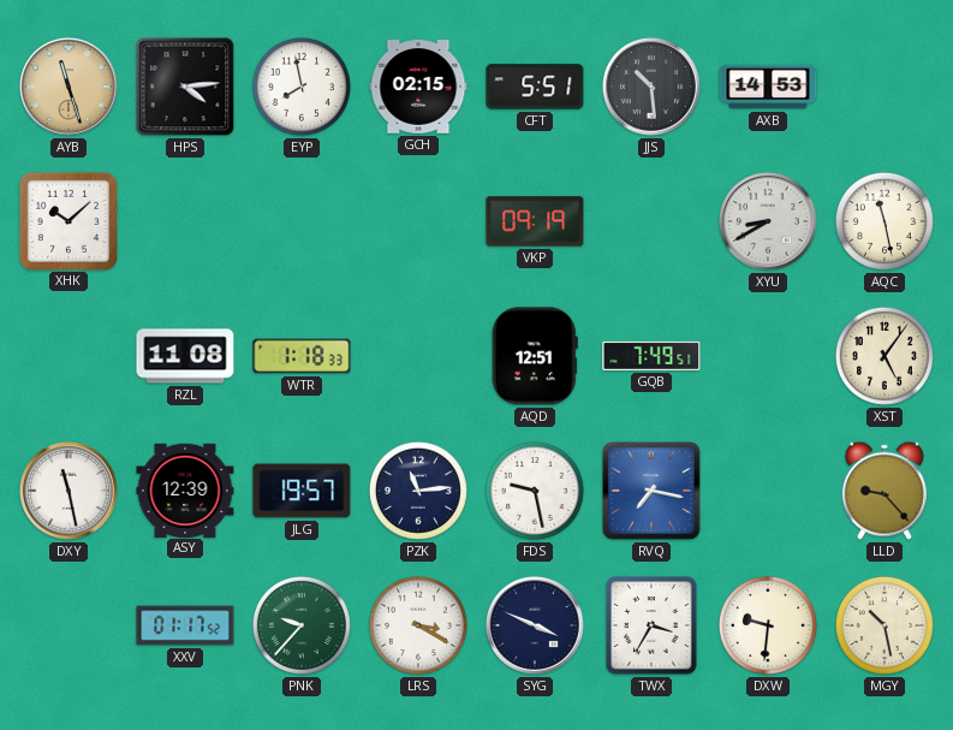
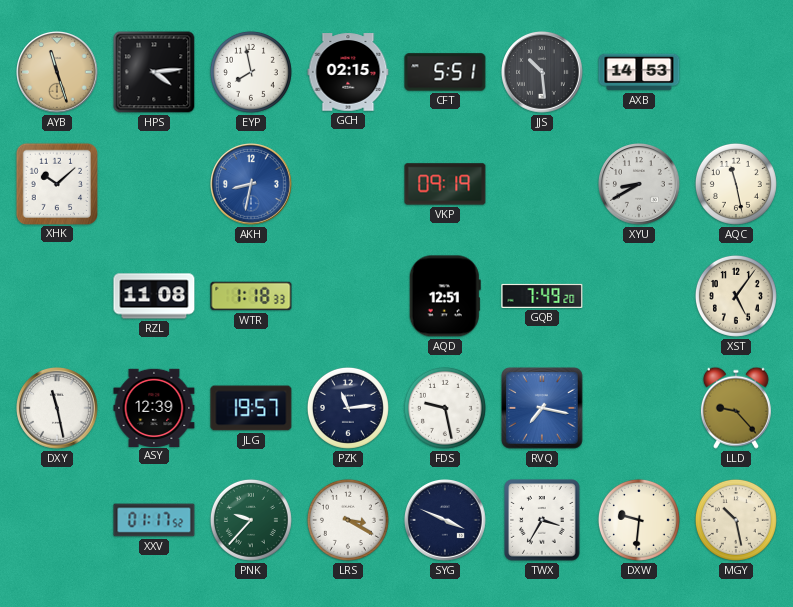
AKH: none -> 8:32
GQB: 7:49:51 -> 7:49:20
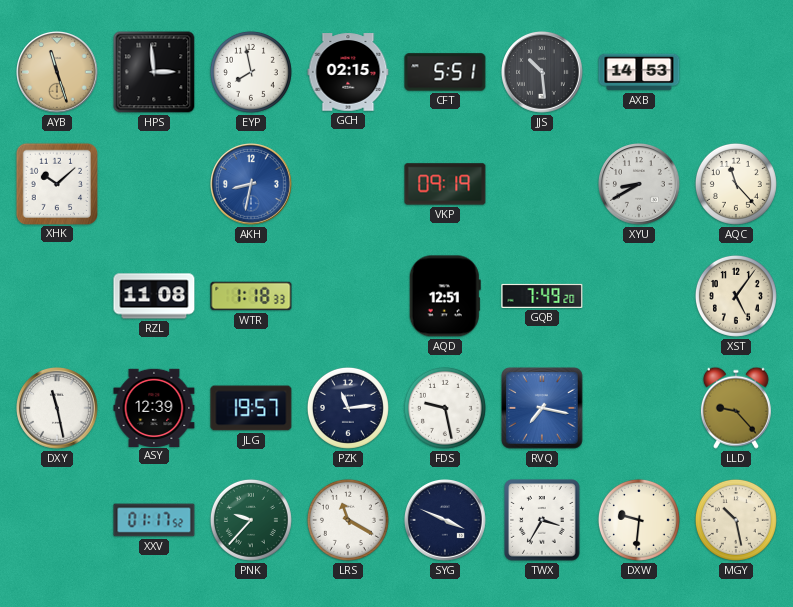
HPS: 4:14 -> 2:59
AQC: 11:28 -> 11:23
LRS: 3:20 -> 11:20
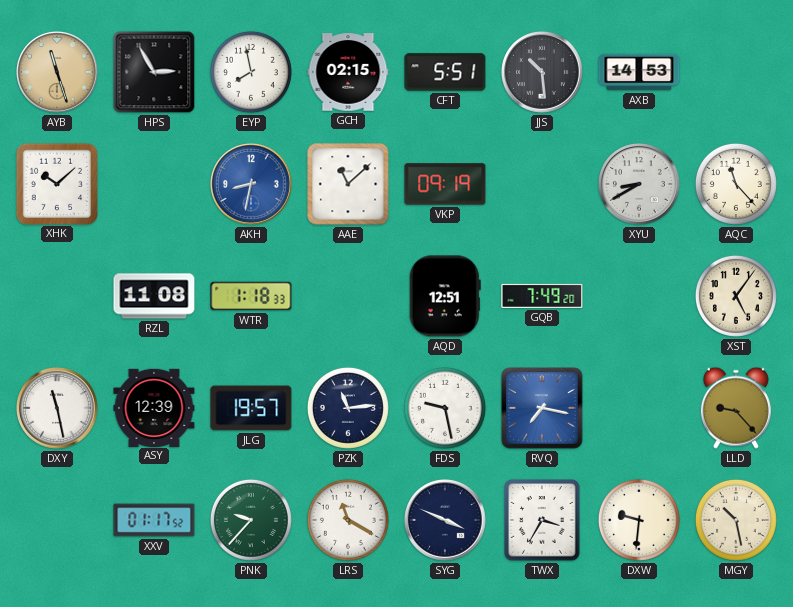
HPS: 2:59 -> 2:55
AAE: none -> 11:08
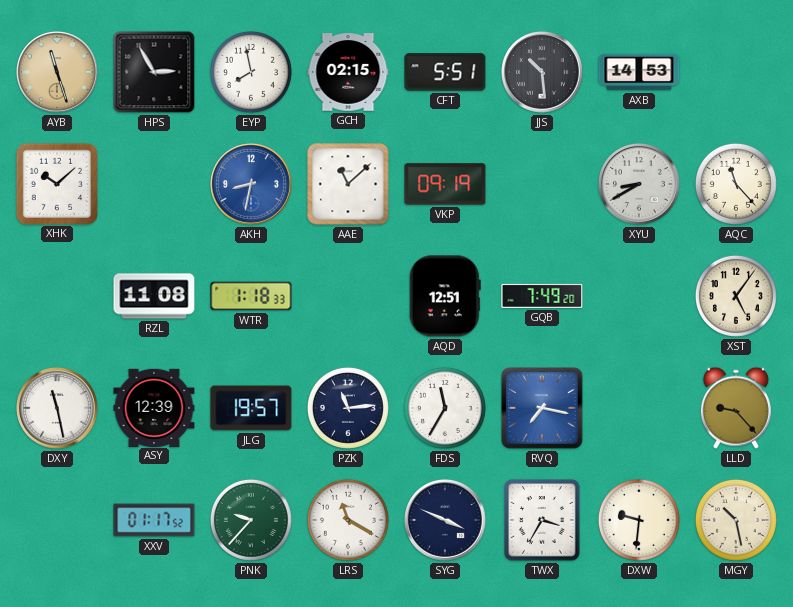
FDS: 9:28 -> 11:35
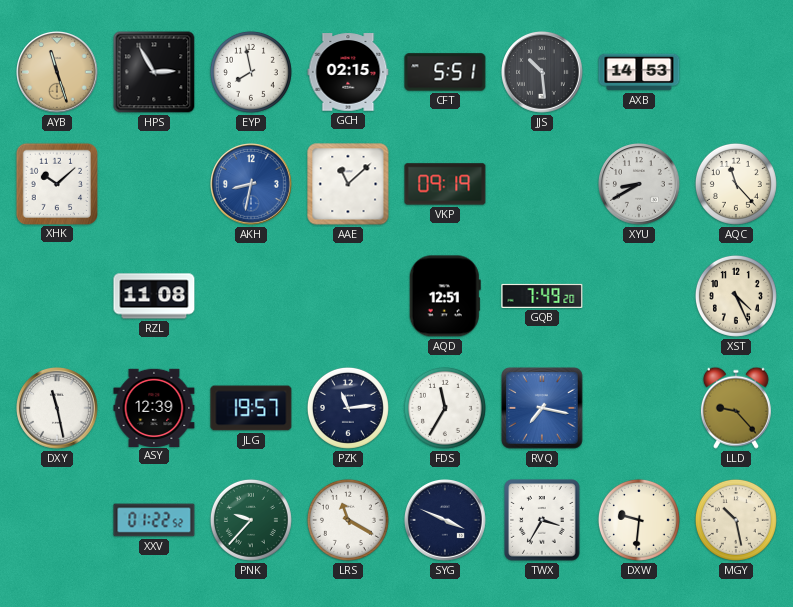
WTR: 1:18 -> none
XST: 5:06 -> 4:26
XXV: 01:17 -> 01:22
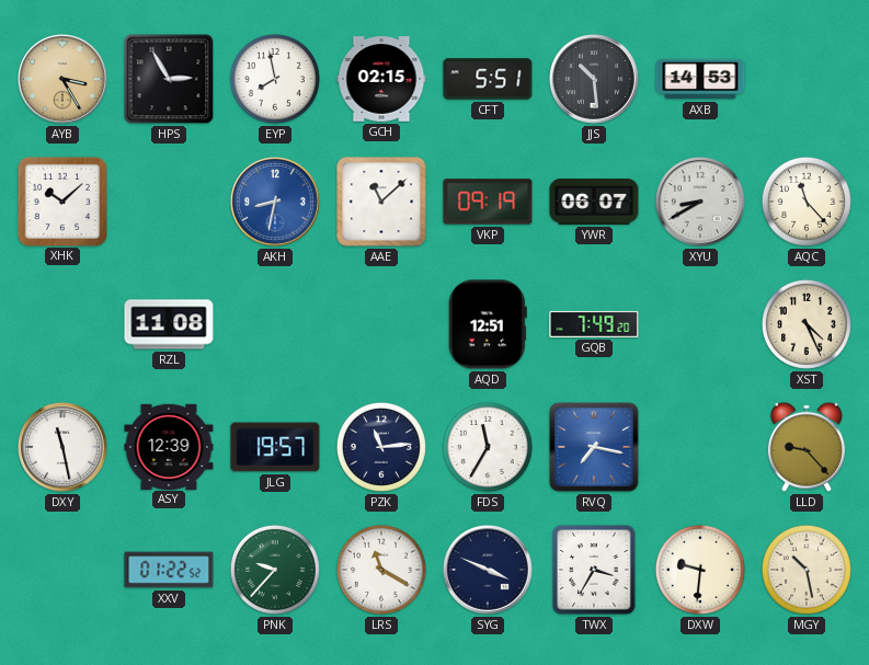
AYB: 11:27 -> 3:25
YWR: none -> 06:07
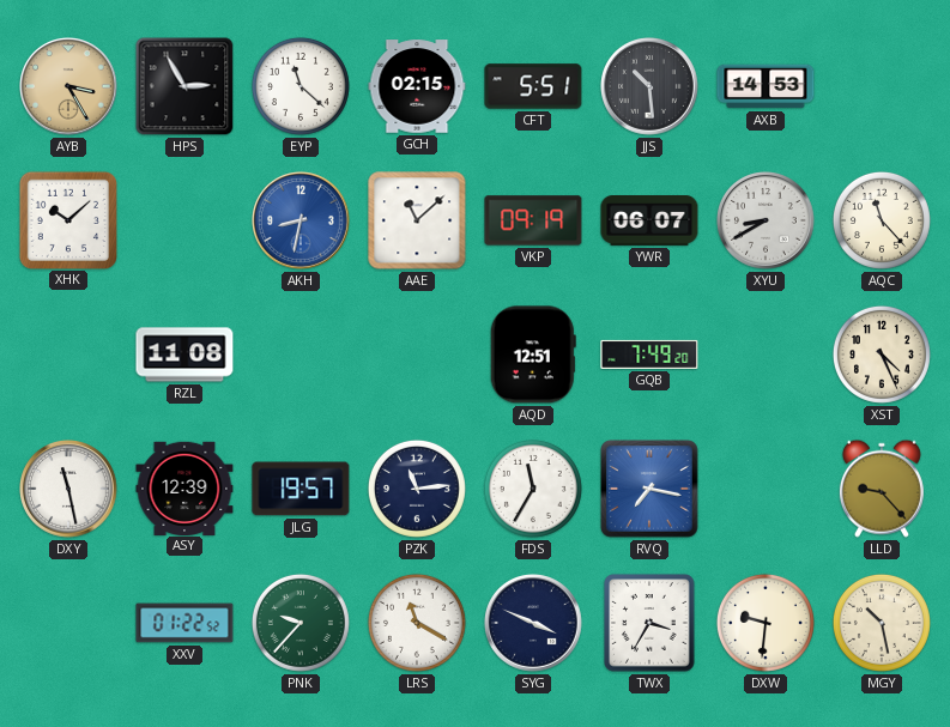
EYP: 7:58 -> 11:22
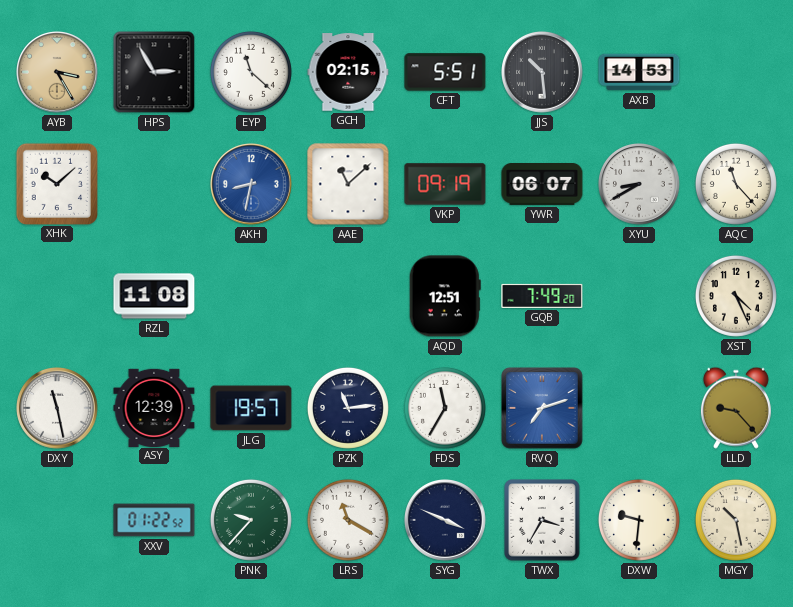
RVQ: 7:17 -> 7:12
